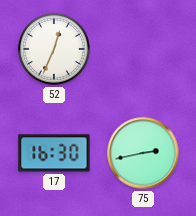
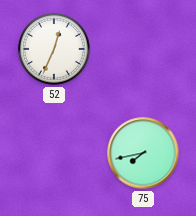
17: 16:30 -> none
75: 2:43 -> 7:43
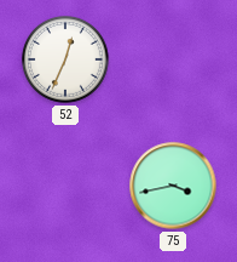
75: 7:43 -> 3:43
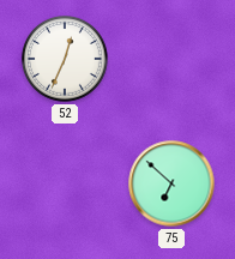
75: 3:43 -> 6:52
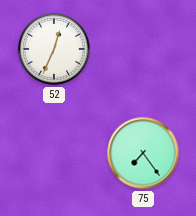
75: 6:52 -> 7:24
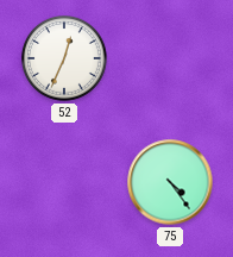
75: 7:24 -> 4:24
